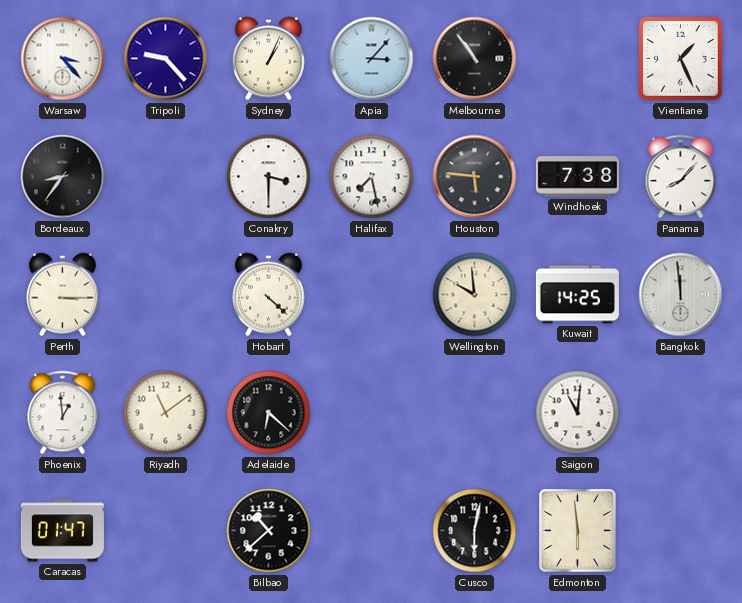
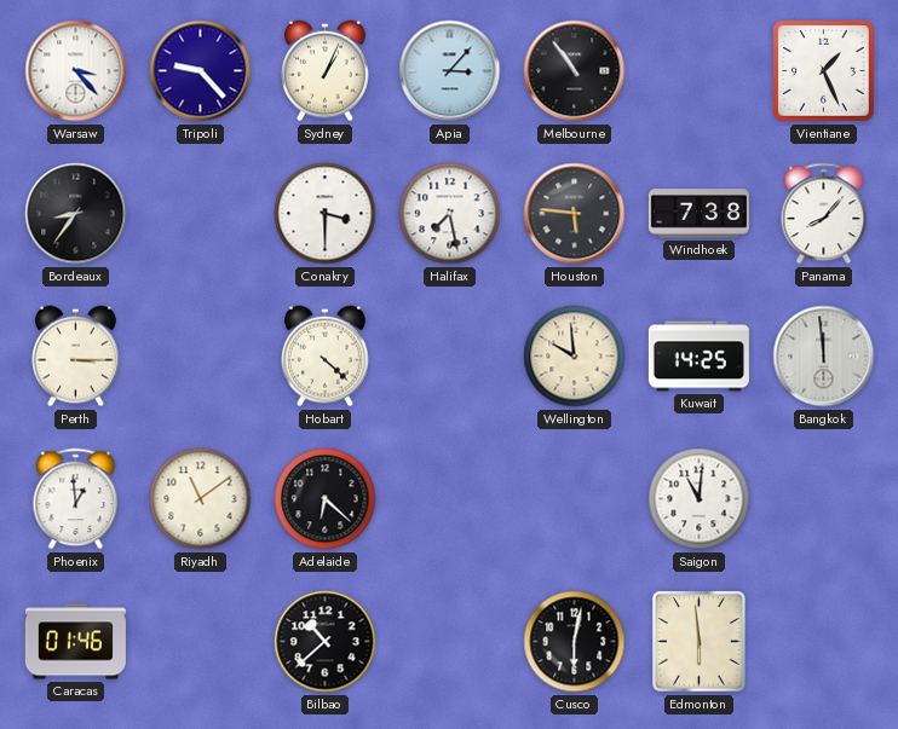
Caracas: 01:47 -> 01:46
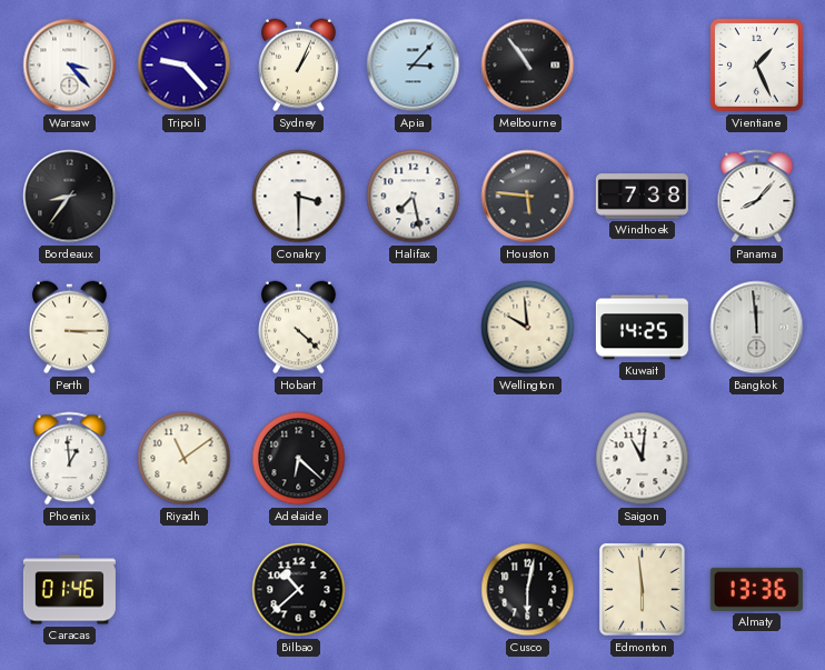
Almaty: none -> 13:36
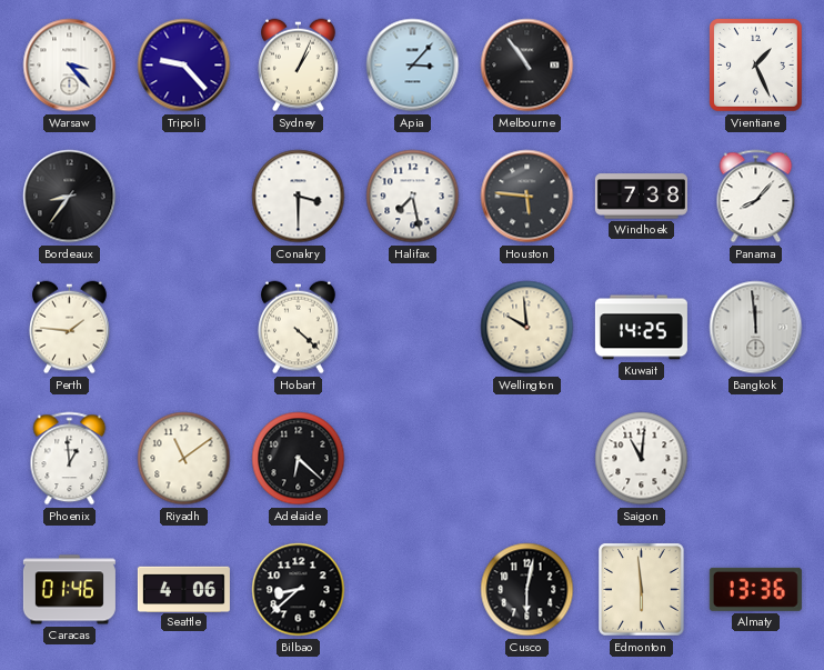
Perth: 3:15 -> 1:46
Seattle: none -> 4:06
Bilbao: 10:38 -> 8:38
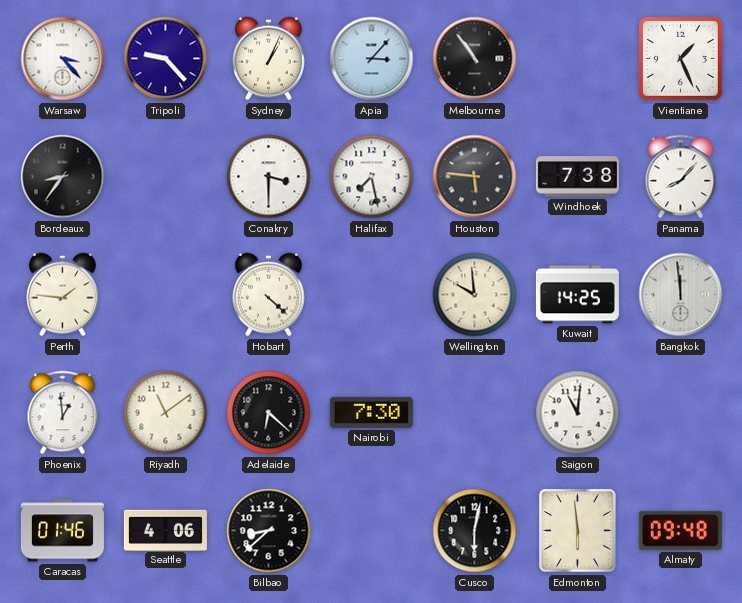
Nairobi: none -> 7:30
Almaty: 13:36 -> 09:48
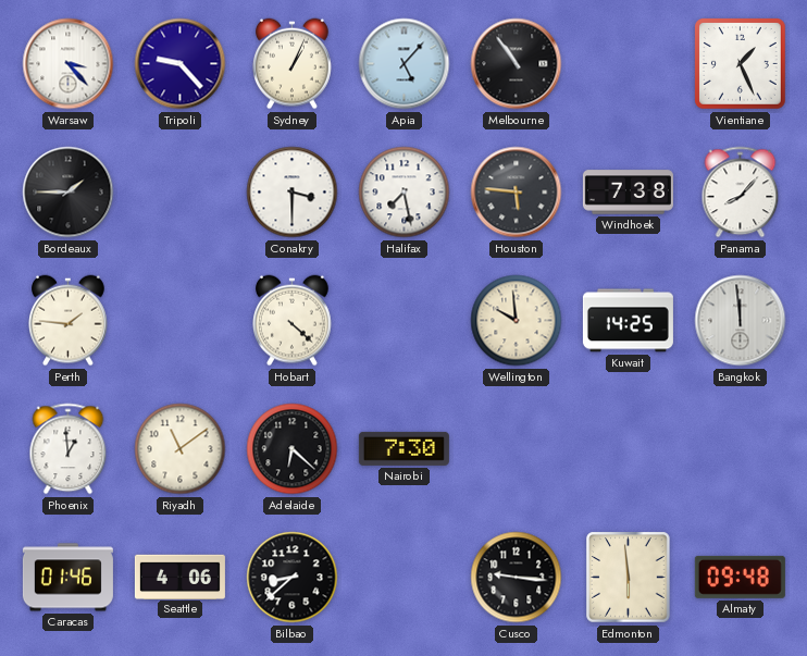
Apia: 3:07 -> 5:07
Bordeaux: 8:36 -> 1:45
Saigon: 11:01 -> none
Cusco: 6:02 -> 9:16
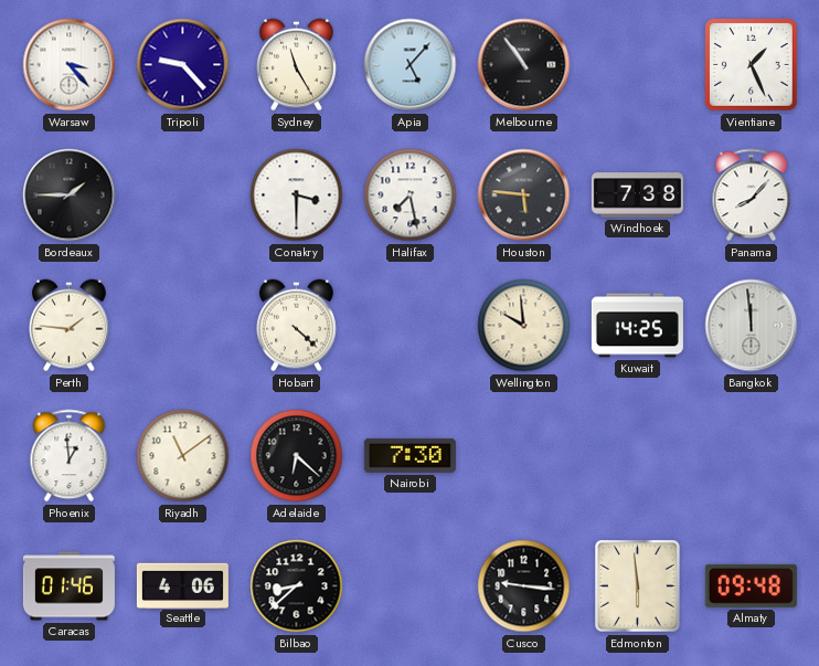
Sydney: 1:04 -> 11:25
